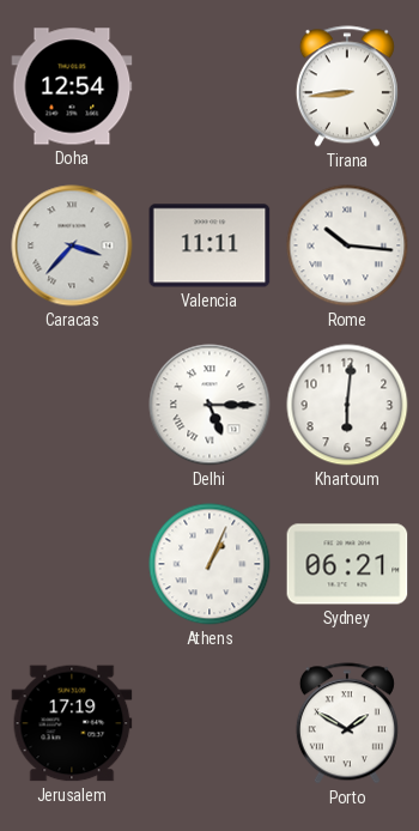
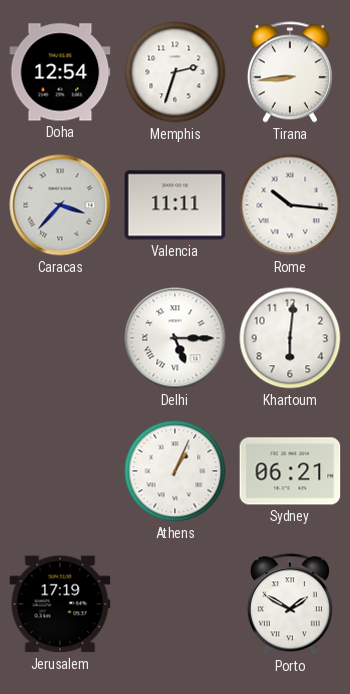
Memphis: none -> 2:33
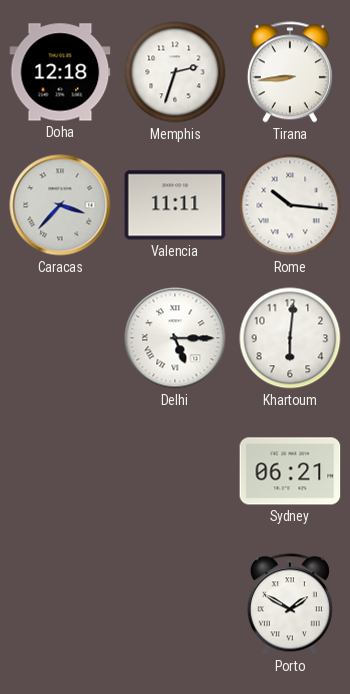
Doha: 12:54 -> 12:18
Athens: 1:04 -> none
Jerusalem: 17:19 -> none
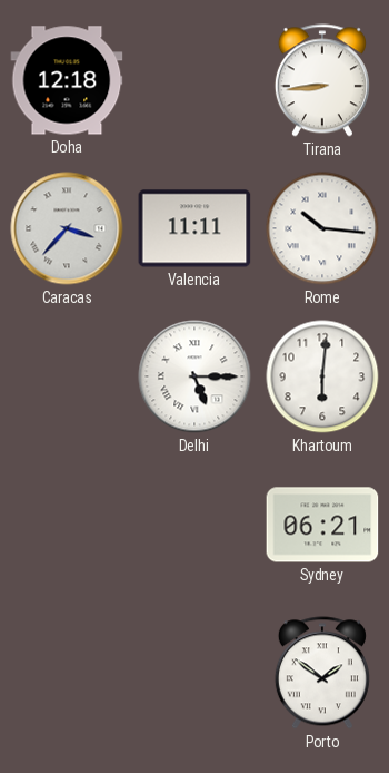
Memphis: 2:33 -> none
Porto: 1:50 -> 1:51
